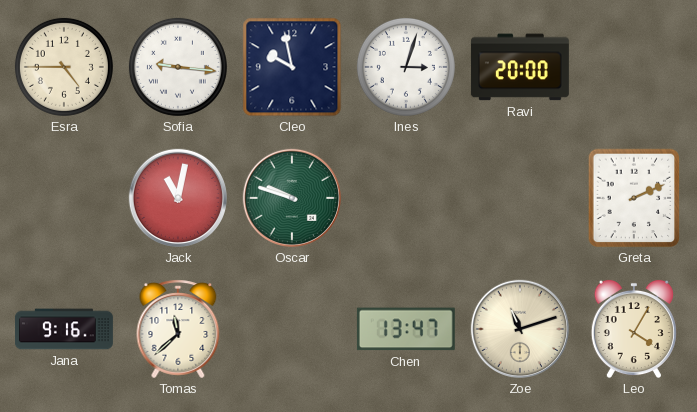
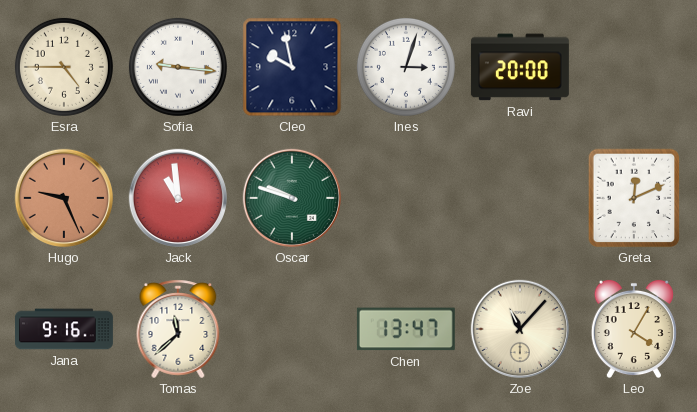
Hugo: none -> 9:26
Jack: 11:02 -> 10:59
Greta: 2:11 -> 12:11
Zoe: 11:12 -> 11:07
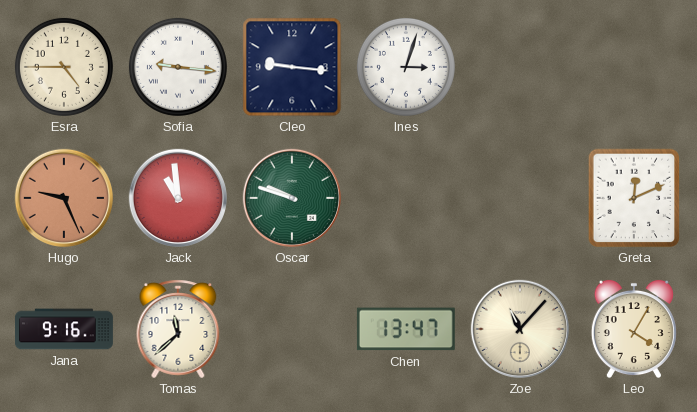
Cleo: 9:58 -> 9:16
Ravi: 20:00 -> none
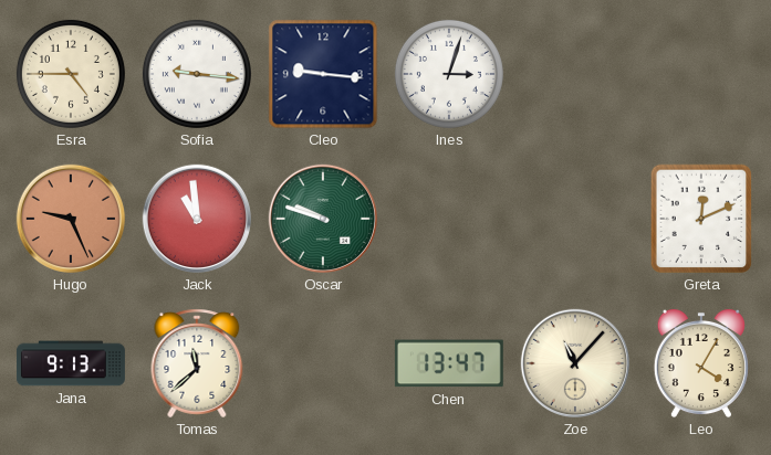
Jana: 9:16 -> 9:13
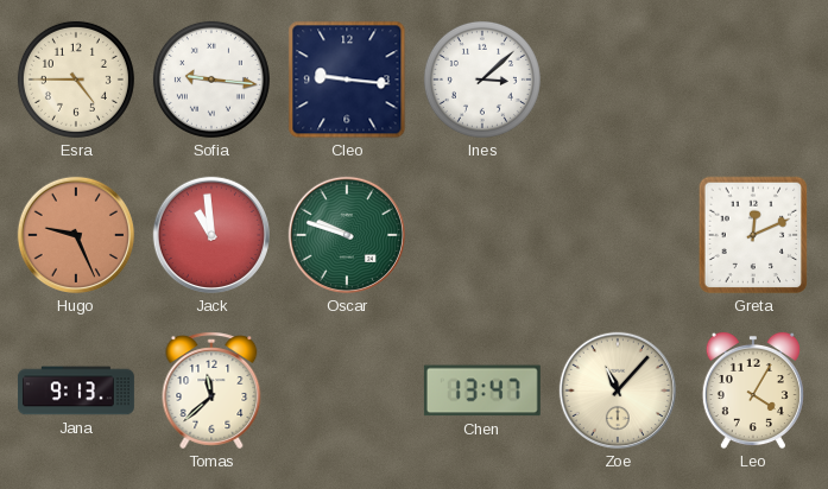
Ines: 3:03 -> 3:08
